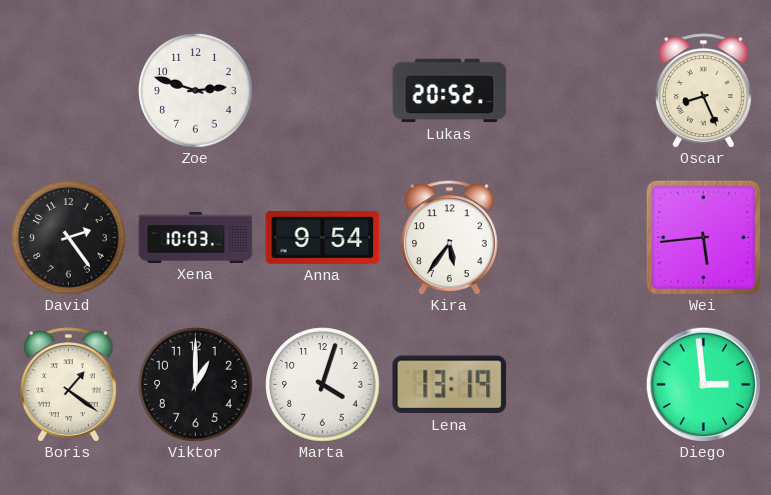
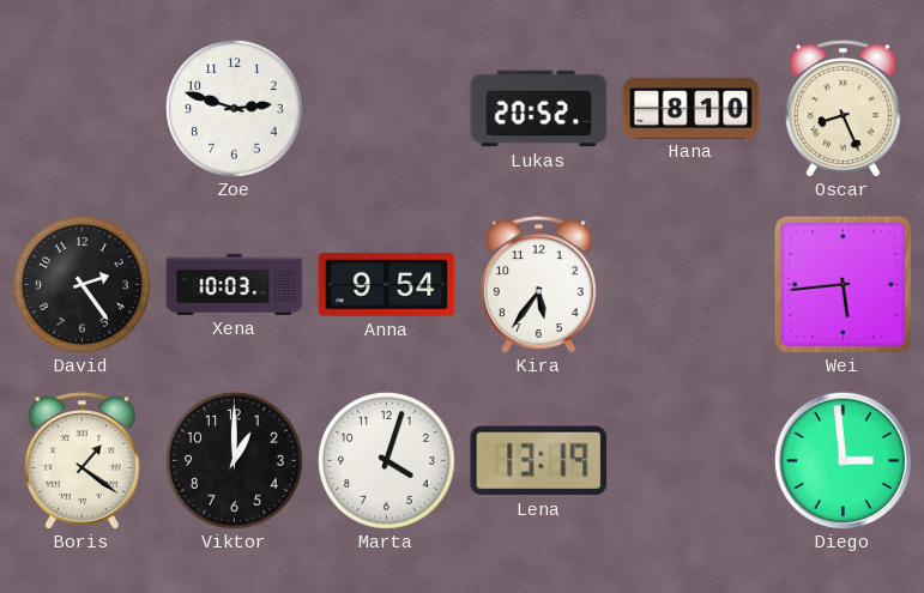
Hana: none -> 8:10
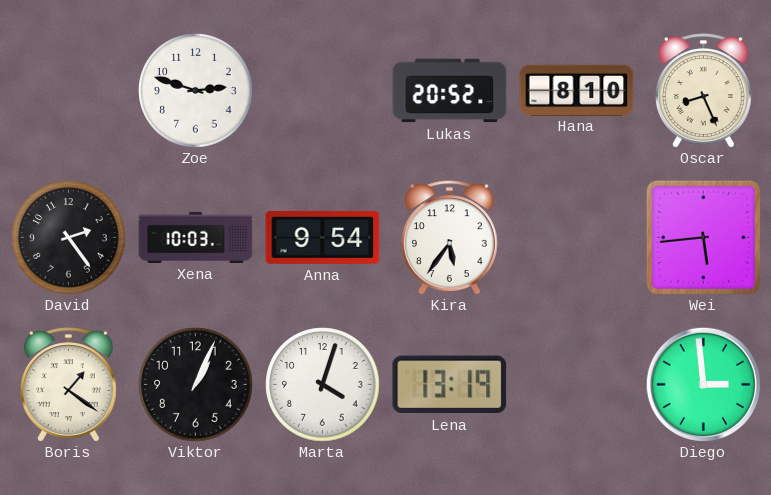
Viktor: 1:00 -> 1:04
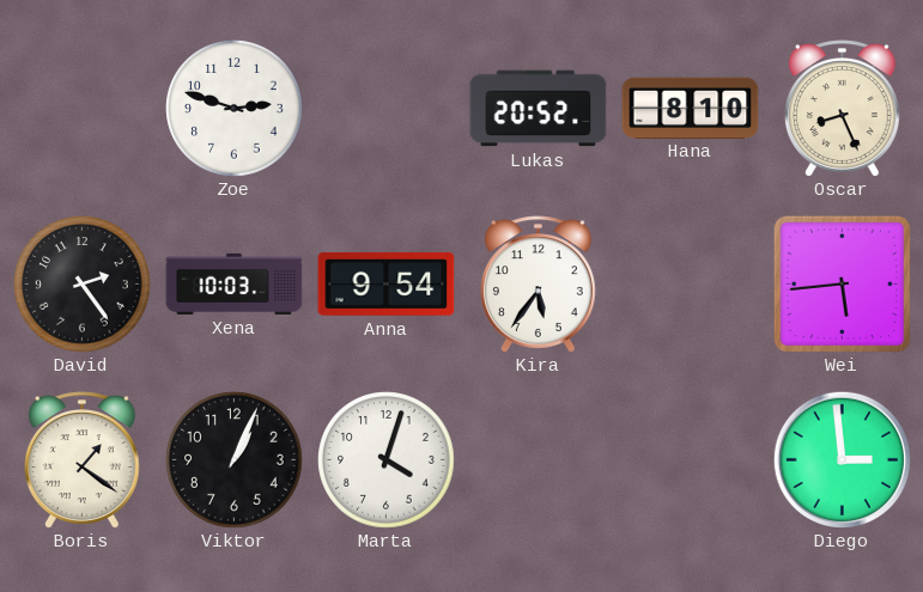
Lena: 13:19 -> none
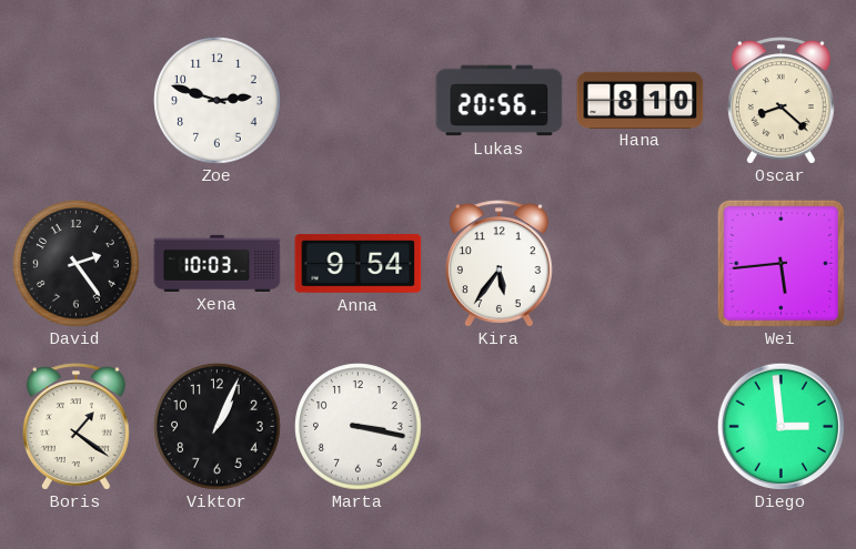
Lukas: 20:52 -> 20:56
Oscar: 8:26 -> 8:22
Marta: 4:03 -> 3:17
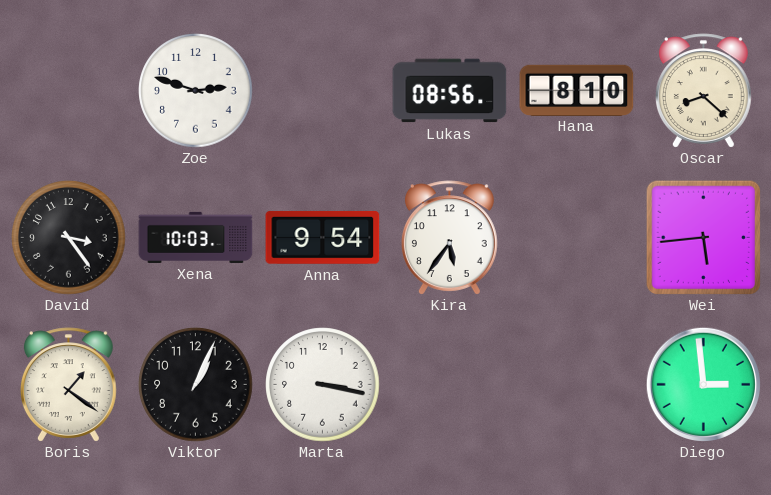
Lukas: 20:56 -> 08:56
David: 2:24 -> 3:24
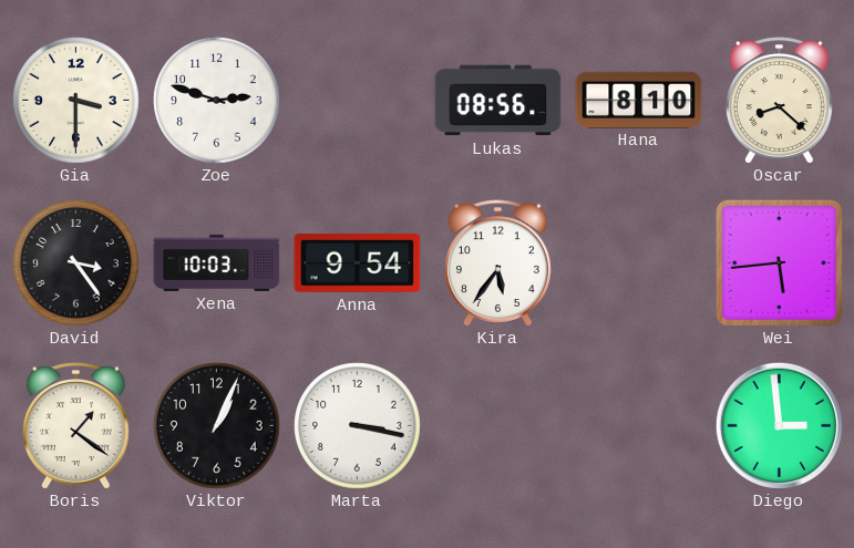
Gia: none -> 3:30
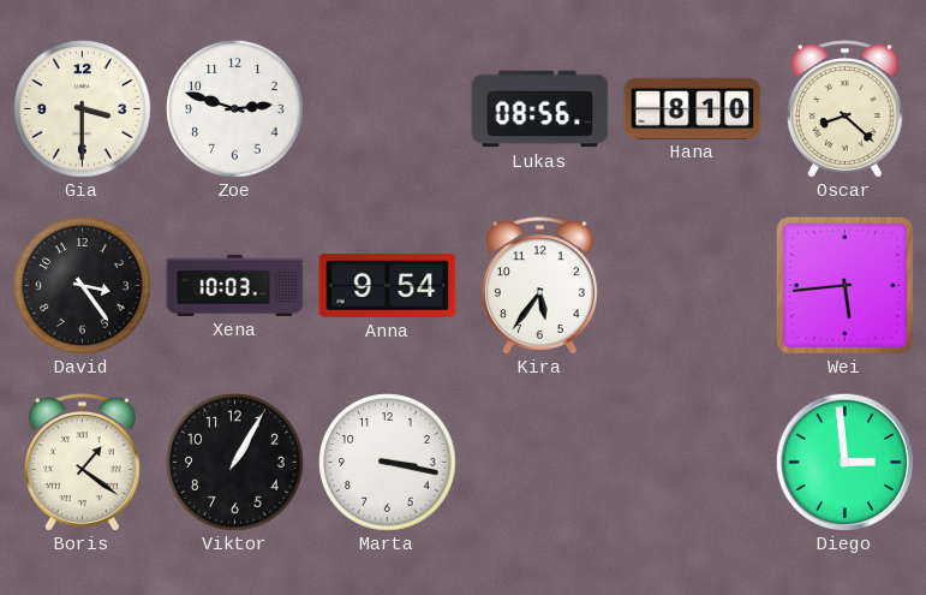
Viktor: 1:04 -> 1:05
